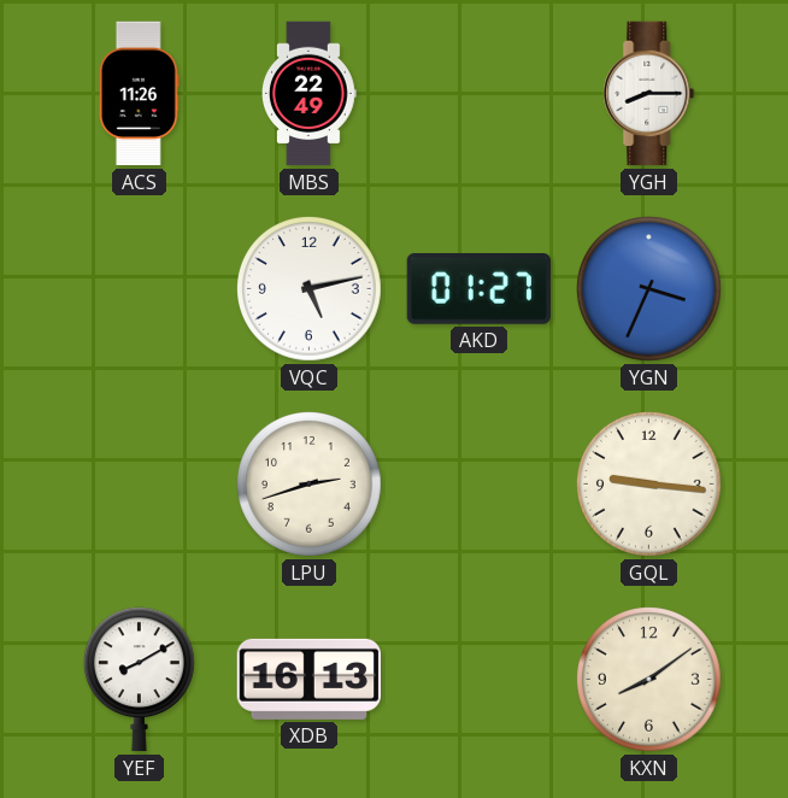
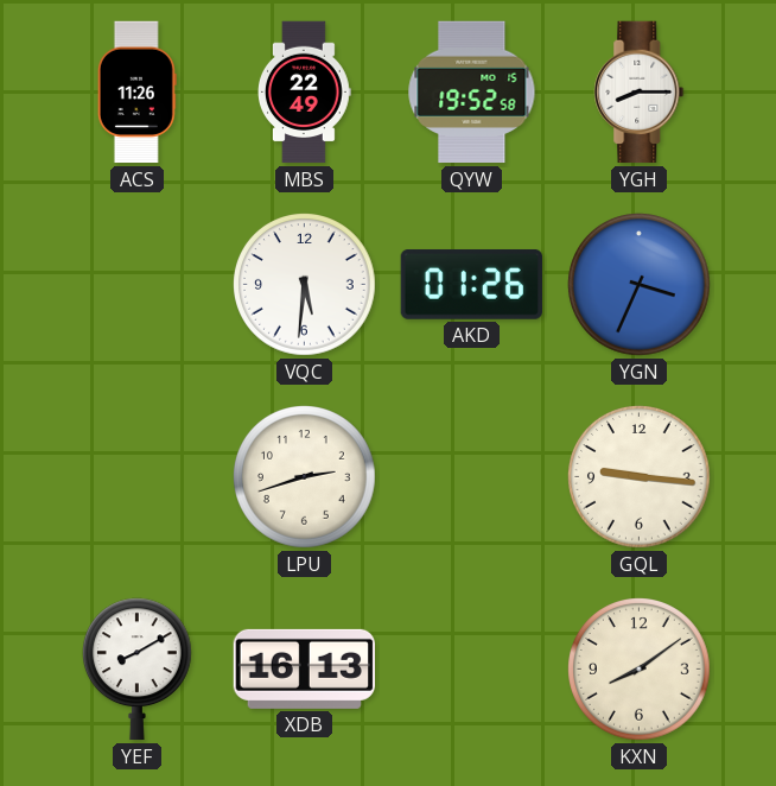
QYW: none -> 19:52
VQC: 5:13 -> 5:31
AKD: 01:27 -> 01:26
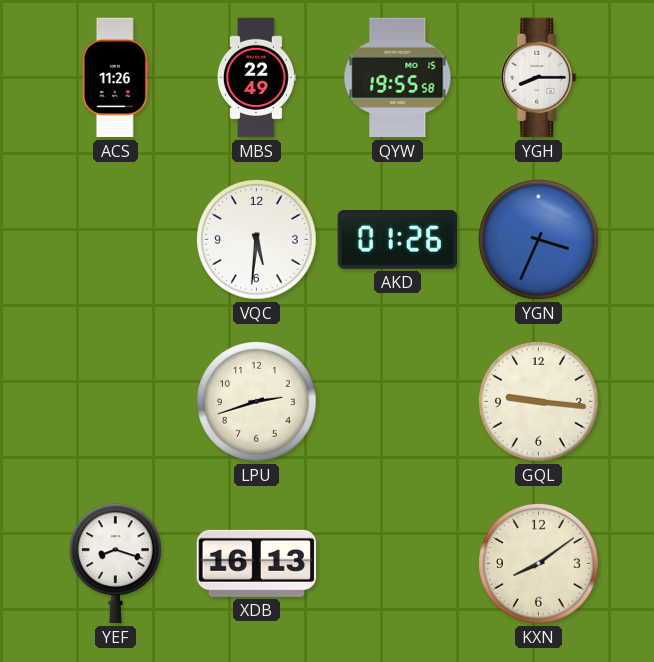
QYW: 19:52 -> 19:55
YEF: 8:10 -> 8:18
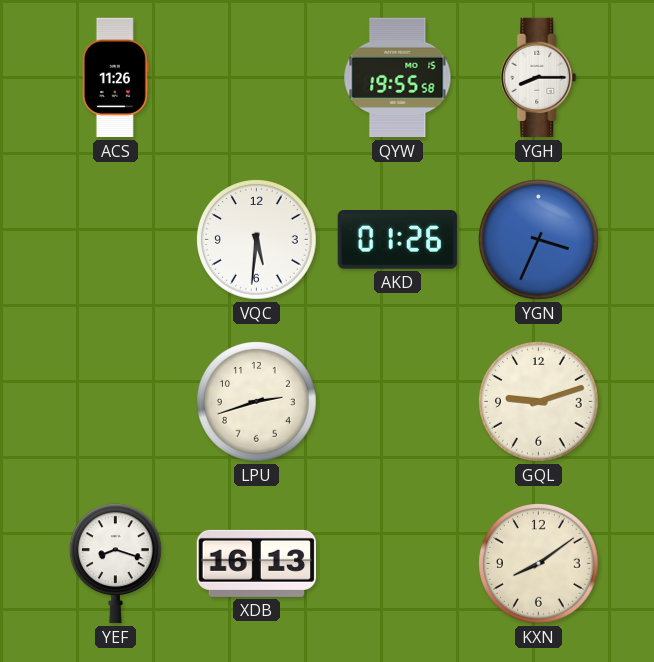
MBS: 22:49 -> none
GQL: 9:16 -> 9:12
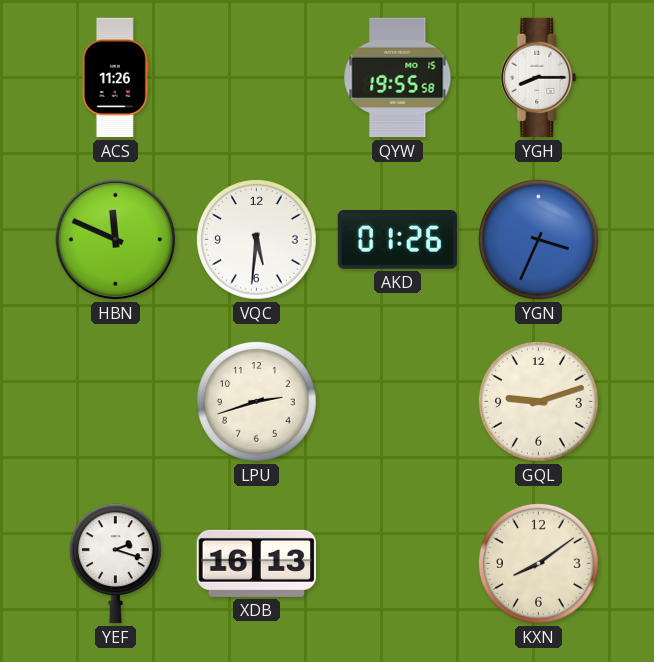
HBN: none -> 11:49
YEF: 8:18 -> 2:18
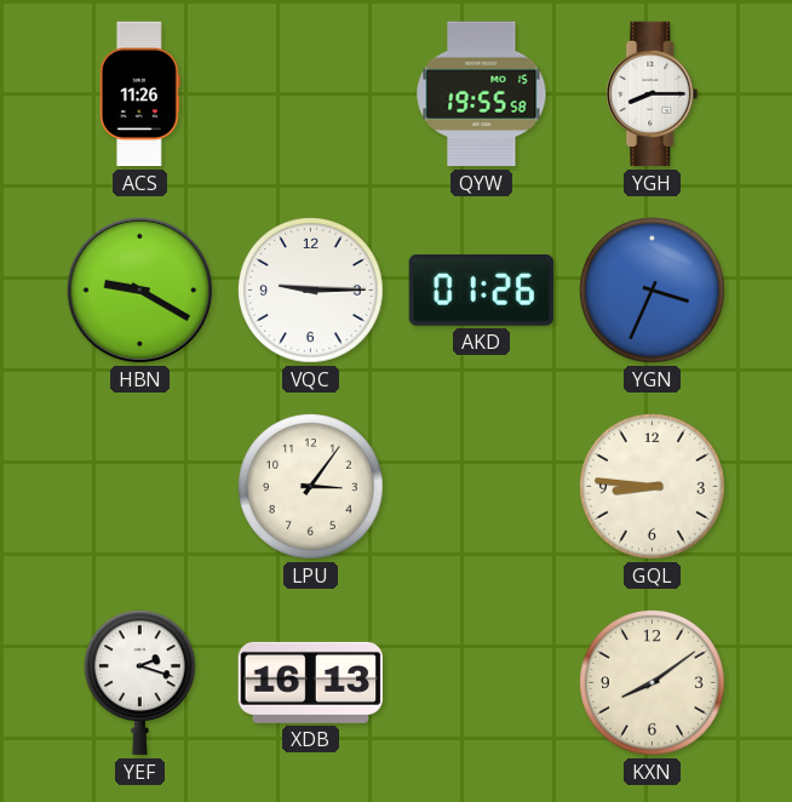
HBN: 11:49 -> 9:20
VQC: 5:31 -> 9:15
LPU: 2:42 -> 3:06
GQL: 9:12 -> 8:46
